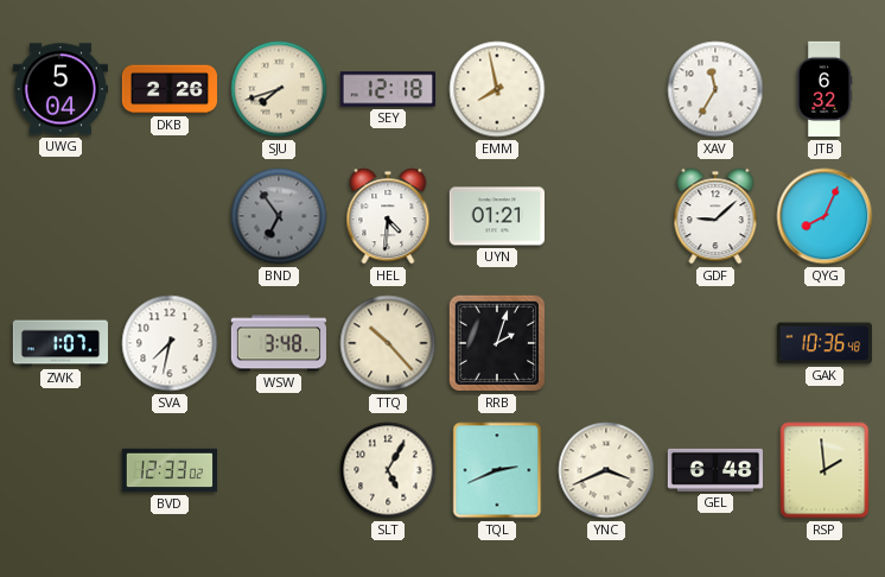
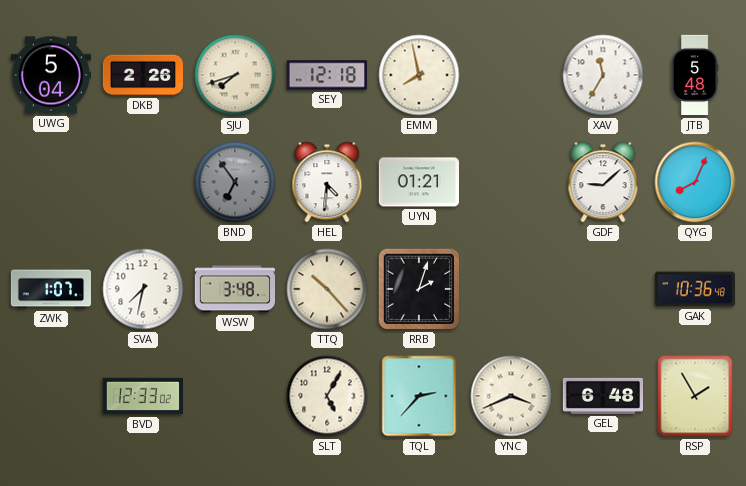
JTB: 6:32 -> 5:48
TQL: 2:41 -> 2:37
RSP: 1:59 -> 1:55
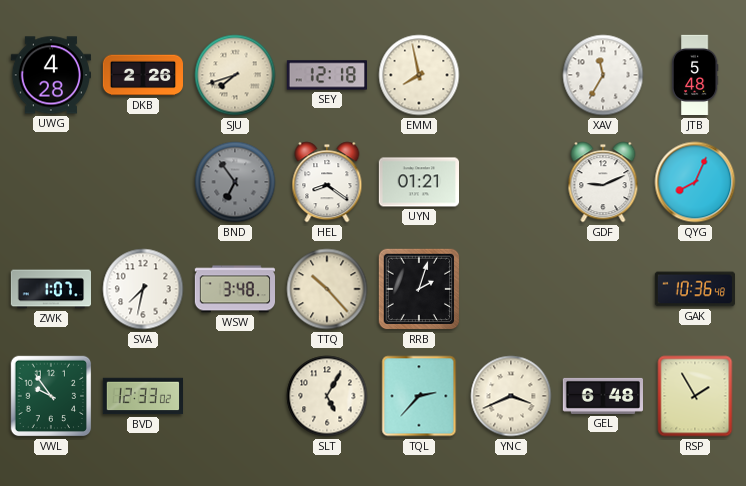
UWG: 5:04 -> 4:28
HEL: 4:31 -> 8:21
GDF: 9:08 -> 9:11
VWL: none -> 9:54
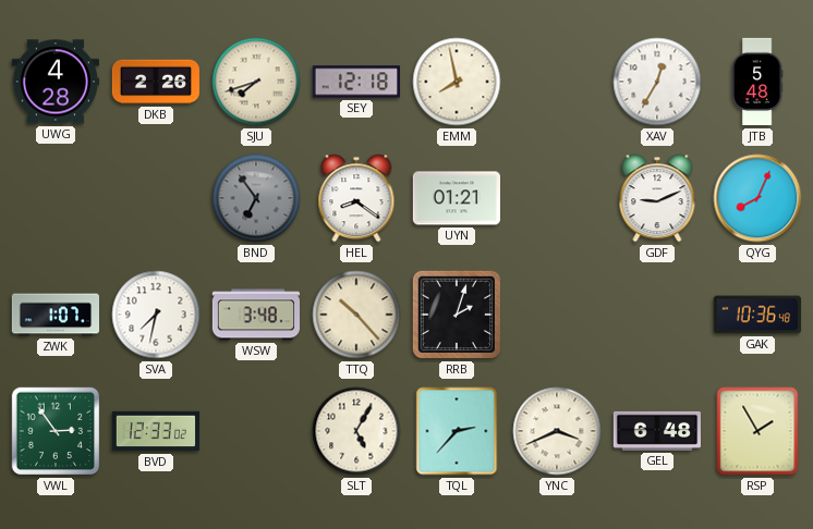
XAV: 11:35 -> 12:35
VWL: 9:54 -> 2:54
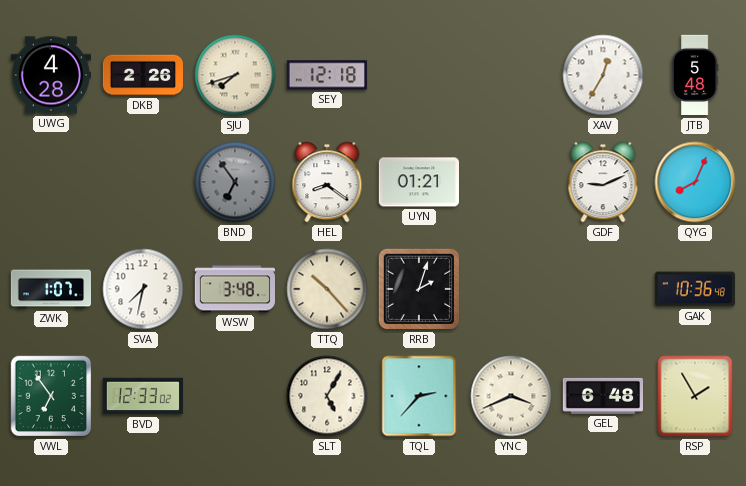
EMM: 7:58 -> none
VWL: 2:54 -> 6:54
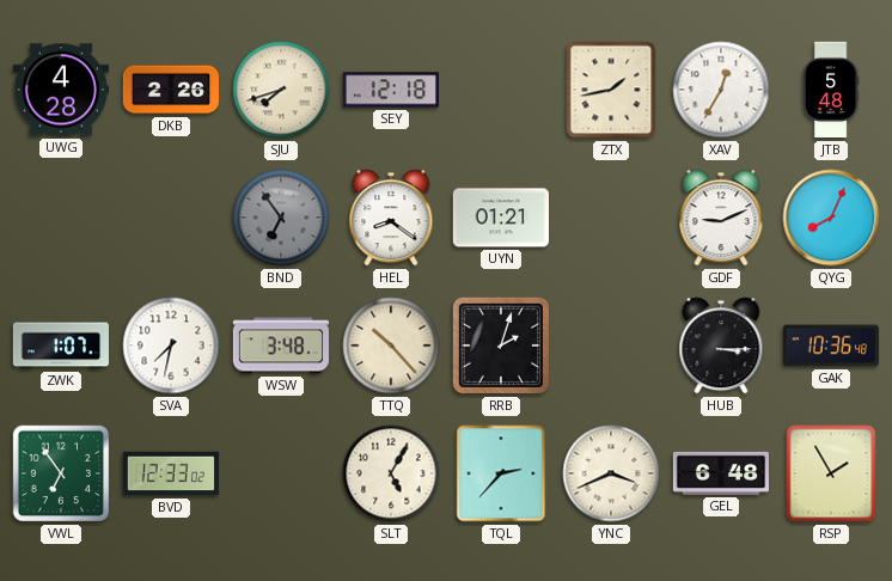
ZTX: none -> 1:43
HUB: none -> 3:15
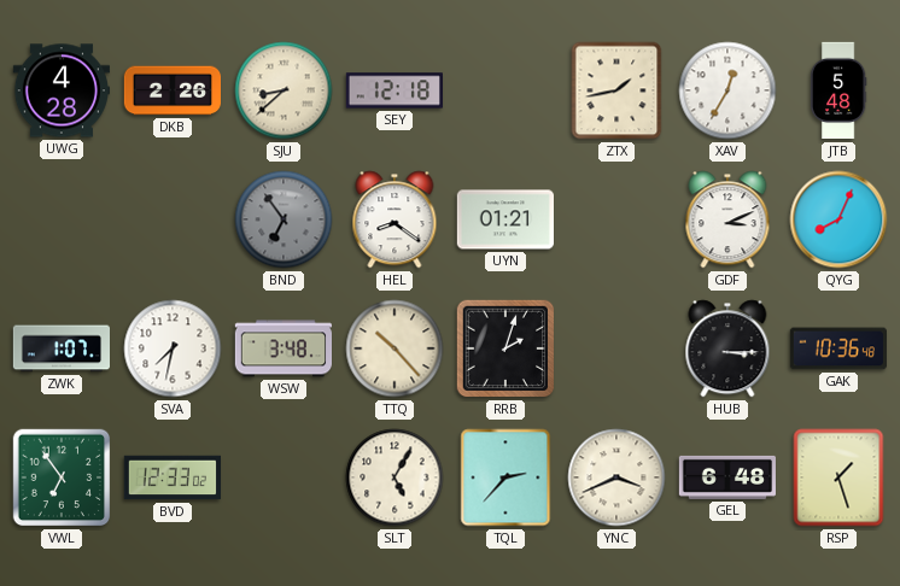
SJU: 7:42 -> 8:38
GDF: 9:11 -> 3:11
RSP: 1:55 -> 1:27
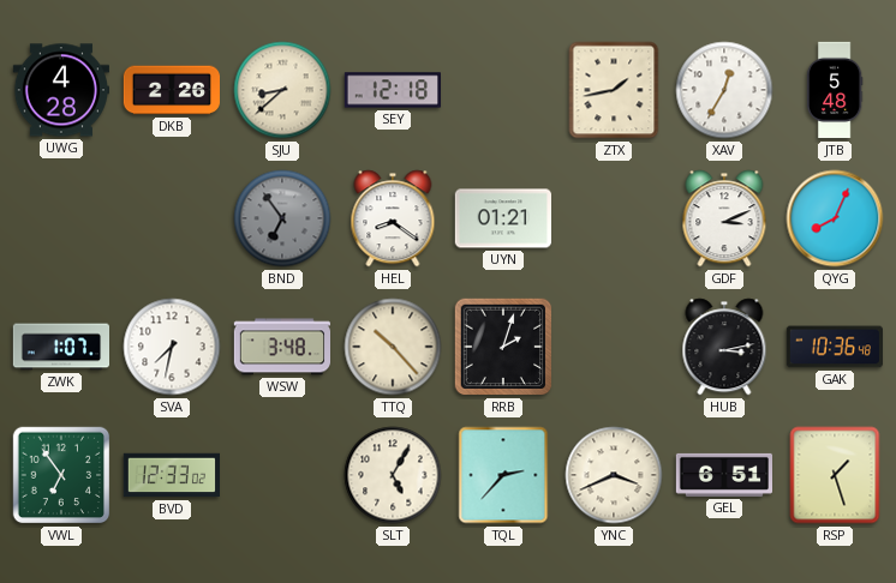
HUB: 3:15 -> 3:13
GEL: 6:48 -> 6:51
